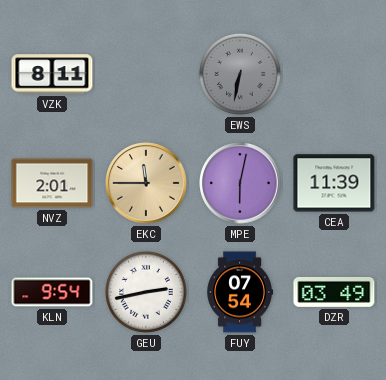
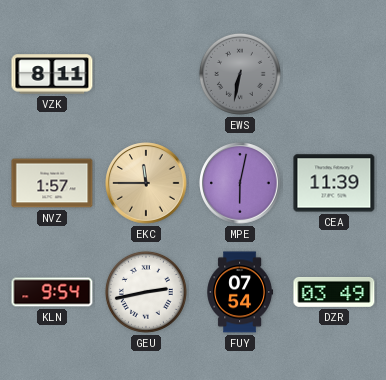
NVZ: 2:01 -> 1:57
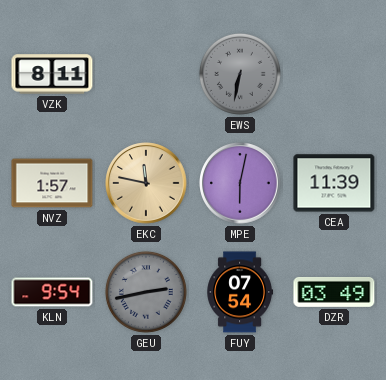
EKC: 11:45 -> 11:47
GEU dial: white -> grey
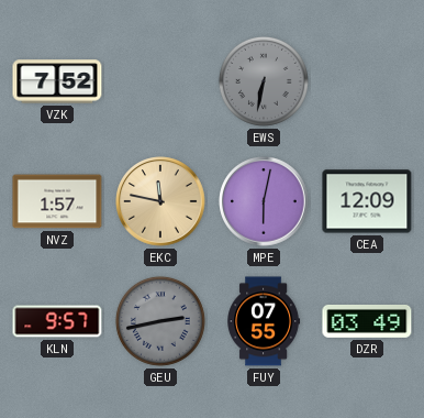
VZK: 8:11 -> 7:52
CEA: 11:39 -> 12:09
KLN: 9:54 -> 9:57
FUY: 07:54 -> 07:55
